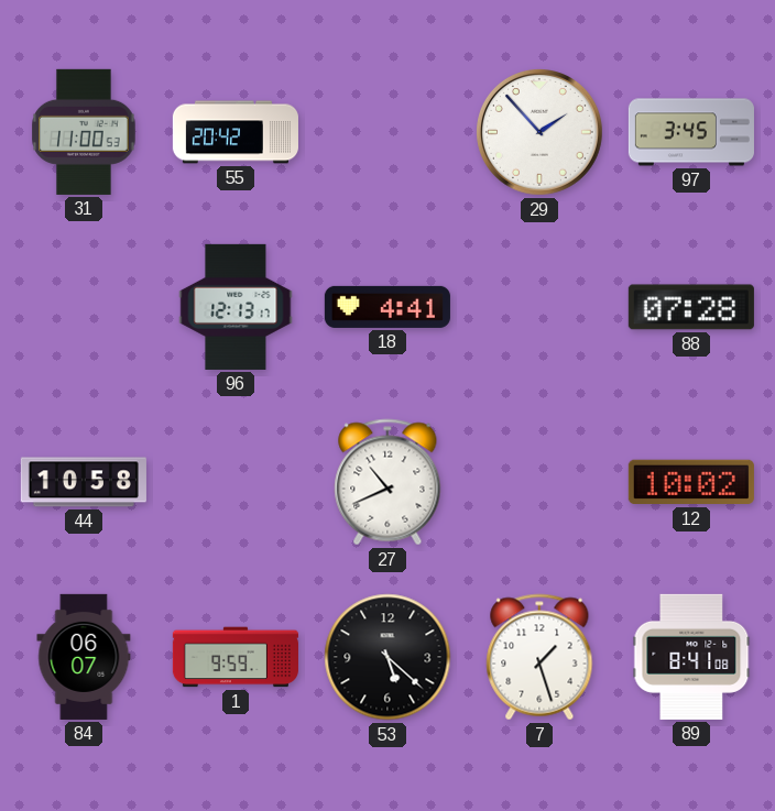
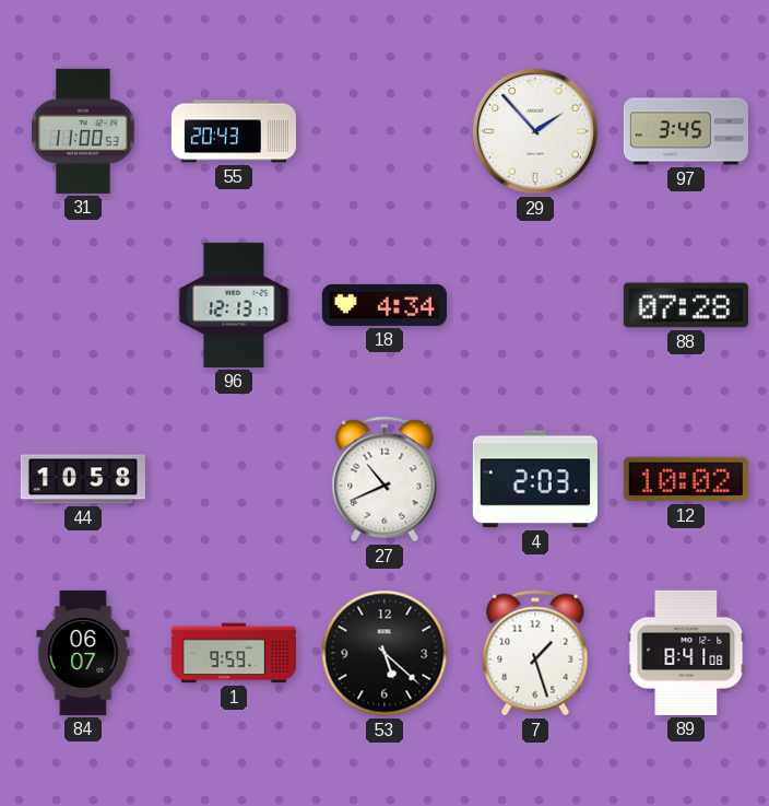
55: 20:42 -> 20:43
18: 4:41 -> 4:34
4: none -> 2:03
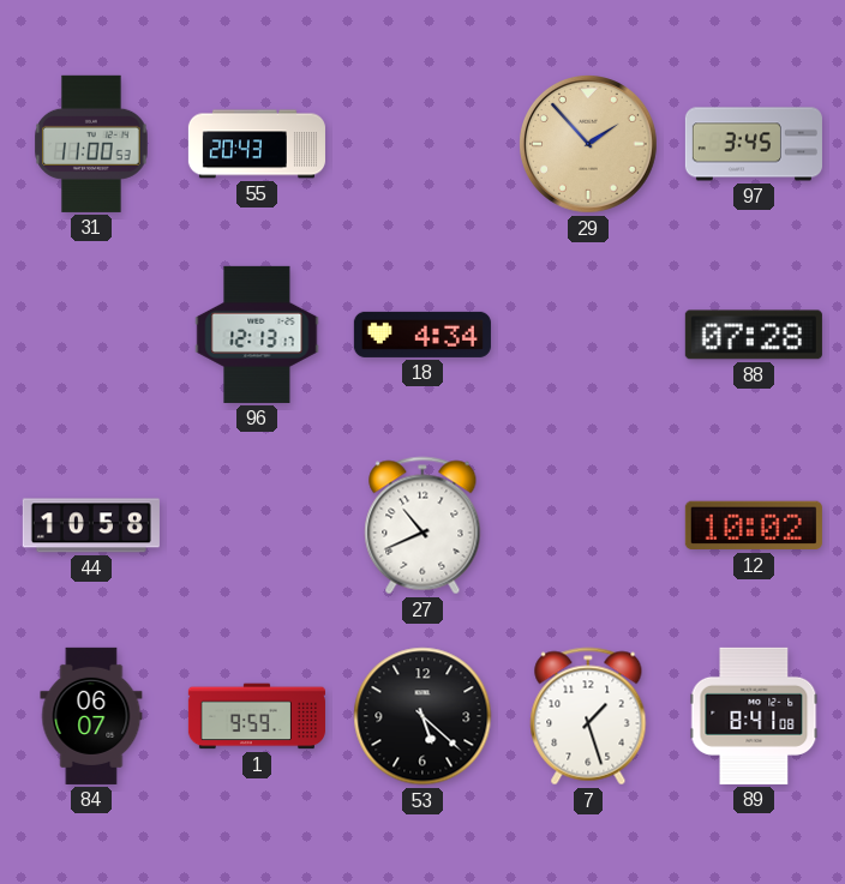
29 dial: white -> champagne
4: 2:03 -> none
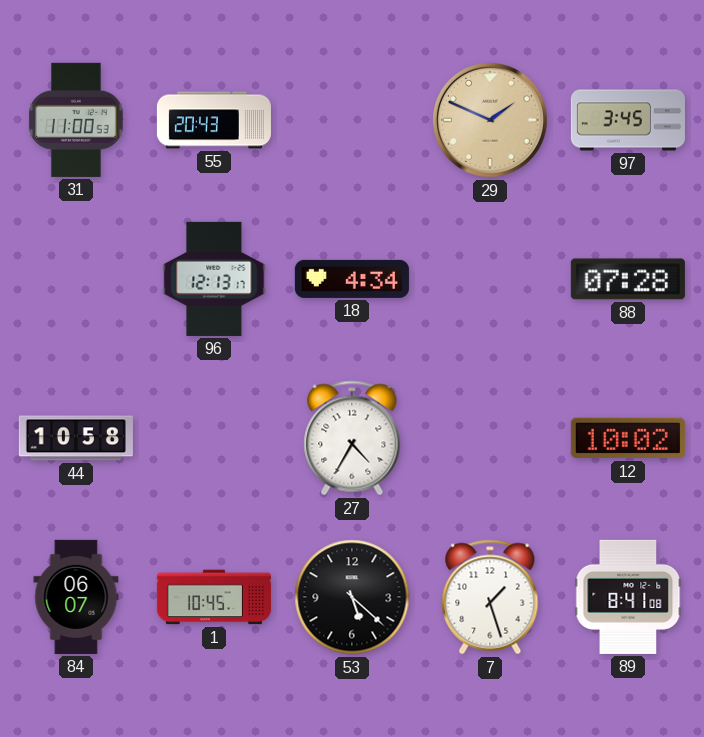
29: 1:53 -> 1:49
27: 10:41 -> 4:35
1: 9:59 -> 10:45
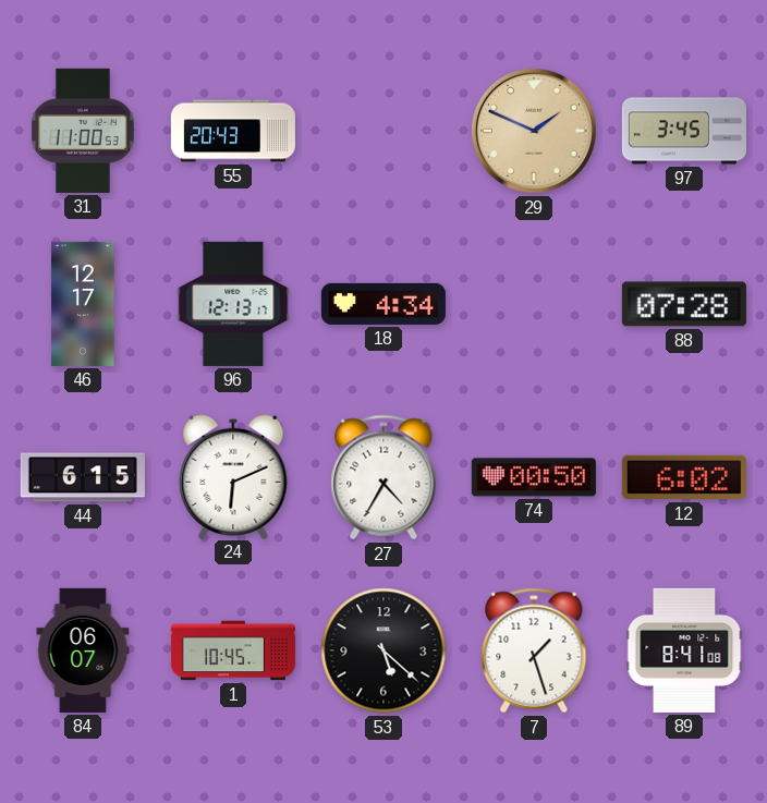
46: none -> 12:17
44: 10:58 -> 6:15
24: none -> 6:11
74: none -> 00:50
12: 10:02 -> 6:02
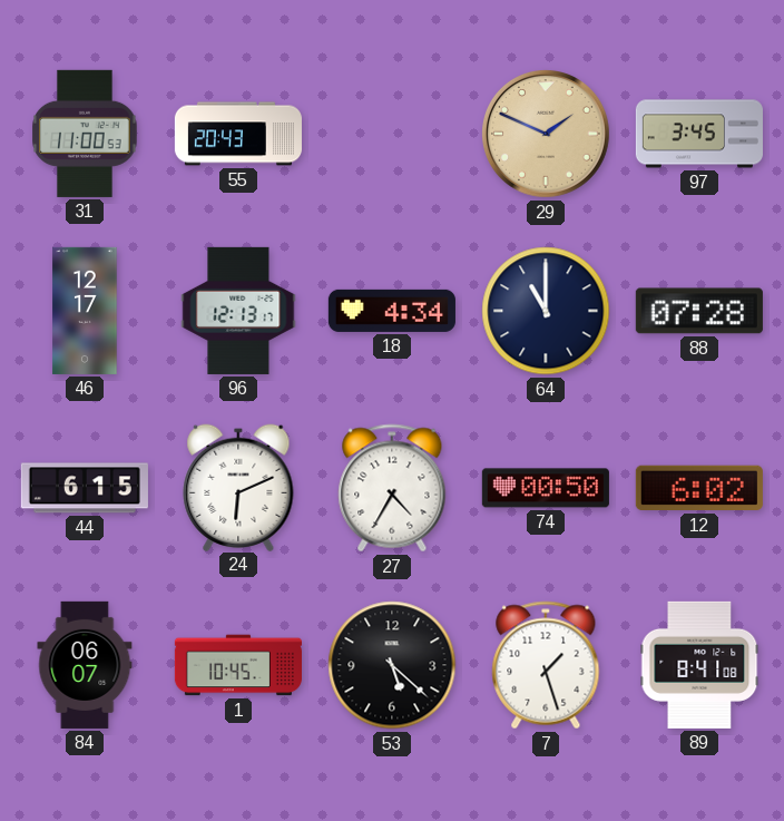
64: none -> 11:00
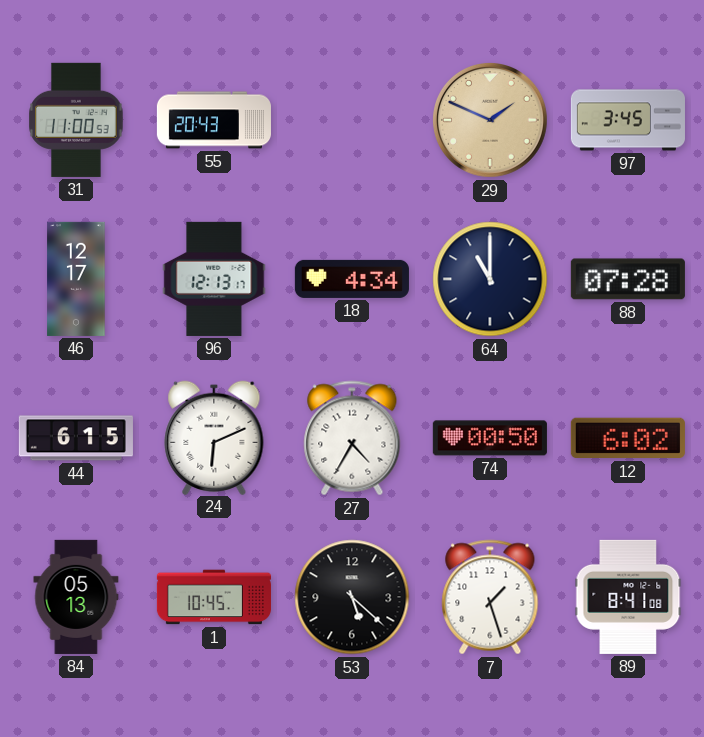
84: 06:07 -> 05:13
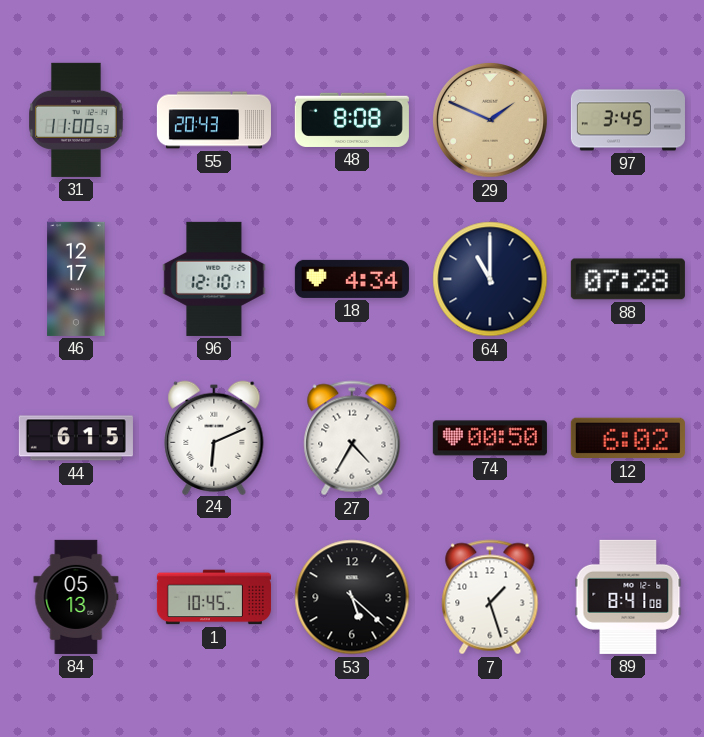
48: none -> 8:08
96: 12:13 -> 12:10
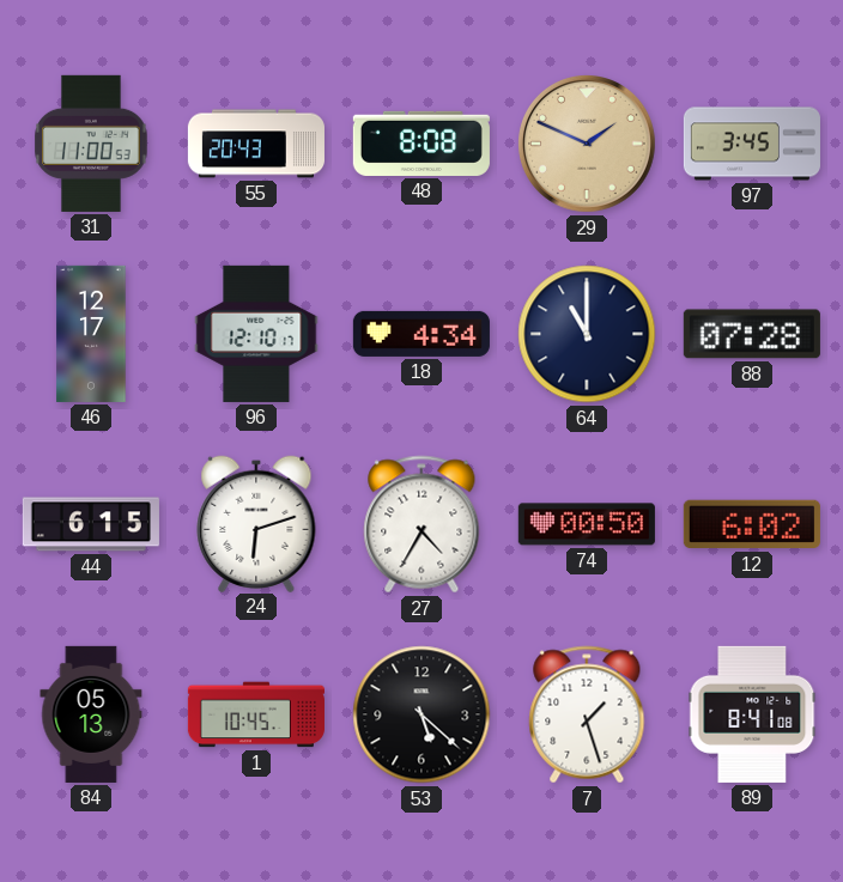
24: 6:11 -> 6:12
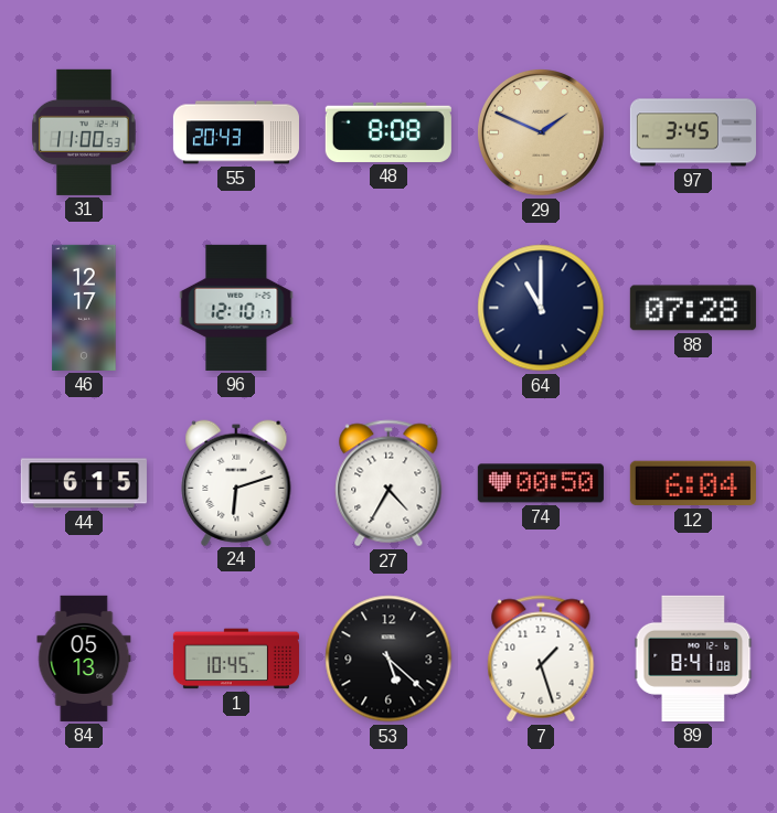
18: 4:34 -> none
12: 6:02 -> 6:04
